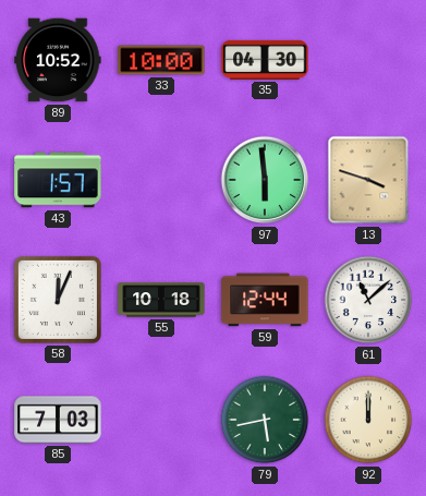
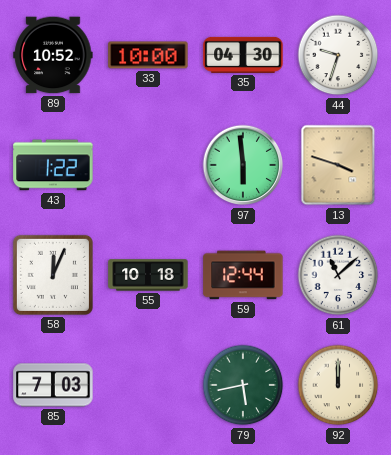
44: none -> 9:33
43: 1:57 -> 1:22
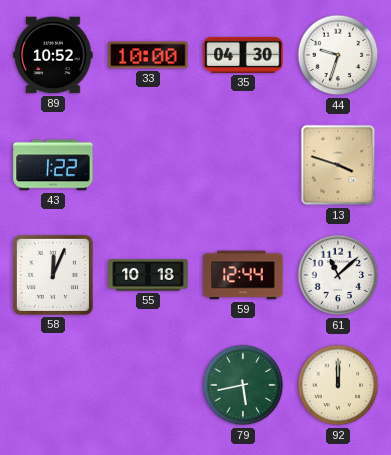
97: 5:59 -> none
85: 7:03 -> none
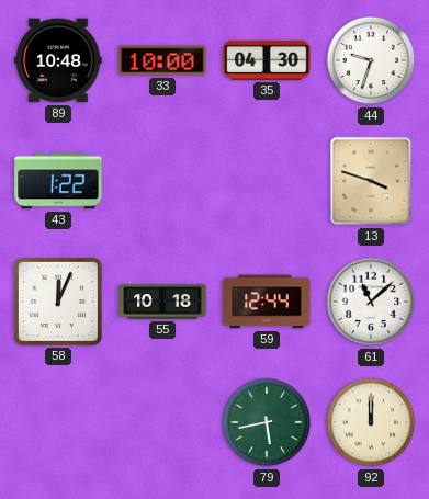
89: 10:52 -> 10:48
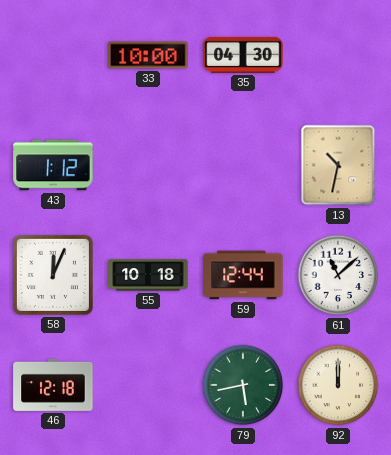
89: 10:48 -> none
44: 9:33 -> none
43: 1:22 -> 1:12
13: 3:48 -> 10:32
46: none -> 12:18
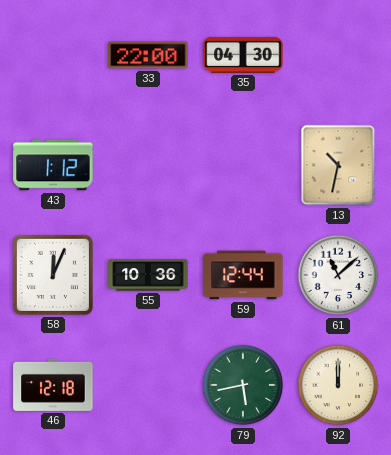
33: 10:00 -> 22:00
55: 10:18 -> 10:36
